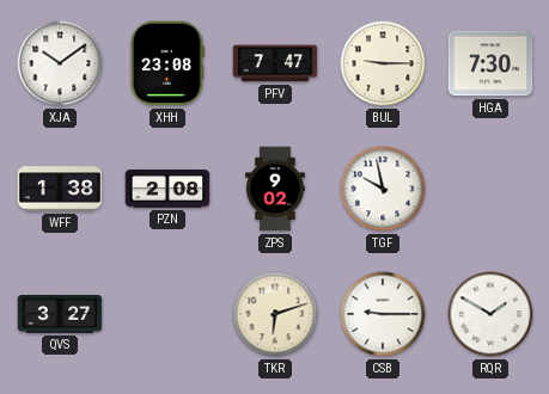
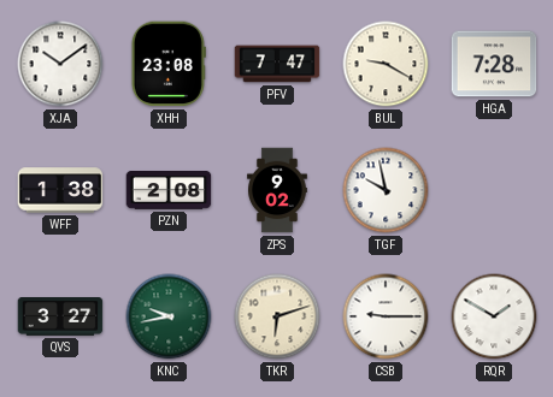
BUL: 9:15 -> 9:20
HGA: 7:30 -> 7:28
KNC: none -> 9:43
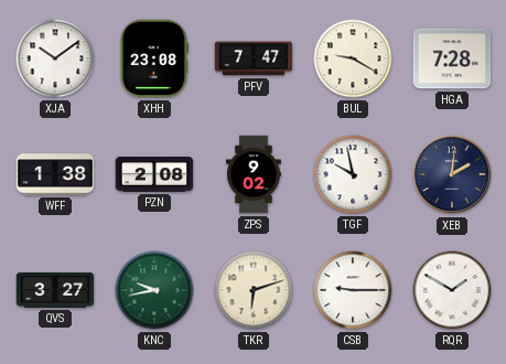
XEB: none -> 2:01
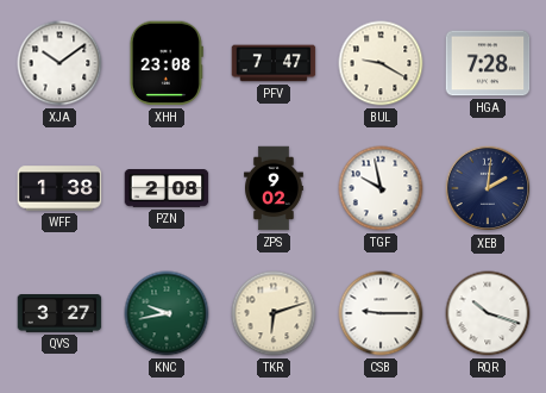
RQR: 1:50 -> 10:18
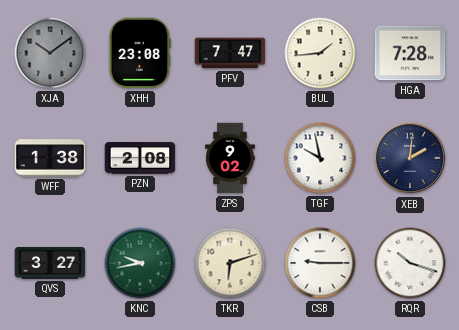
XJA dial: white -> grey
BUL: 9:20 -> 1:44
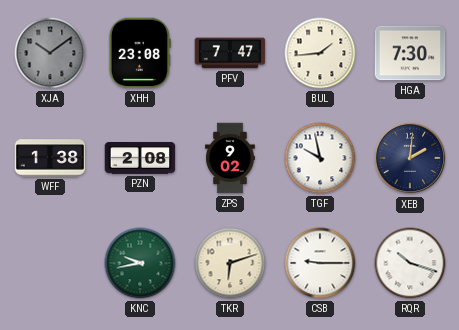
HGA: 7:28 -> 7:30
QVS: 3:27 -> none
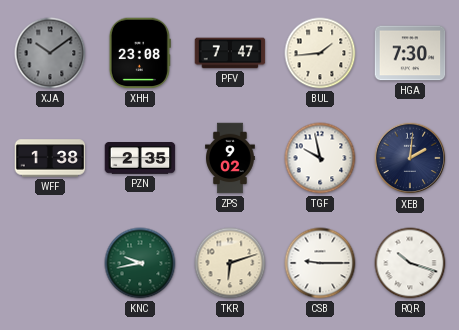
PZN: 2:08 -> 2:35
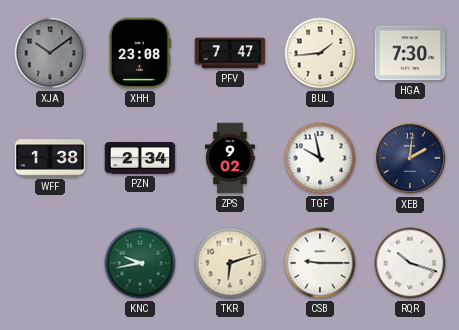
PZN: 2:35 -> 2:34
